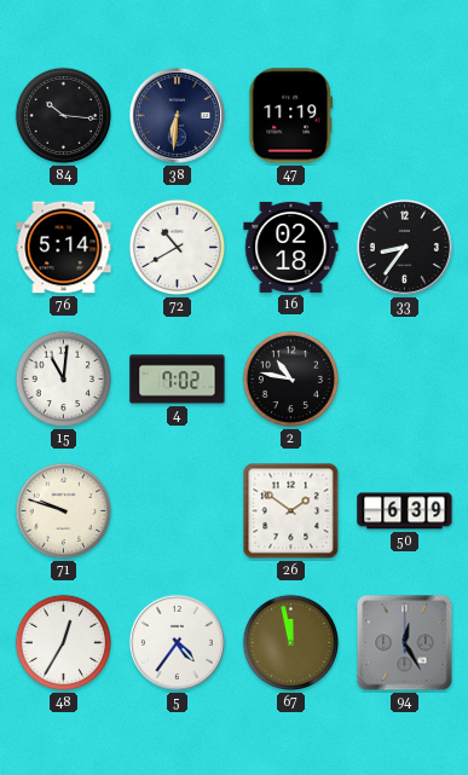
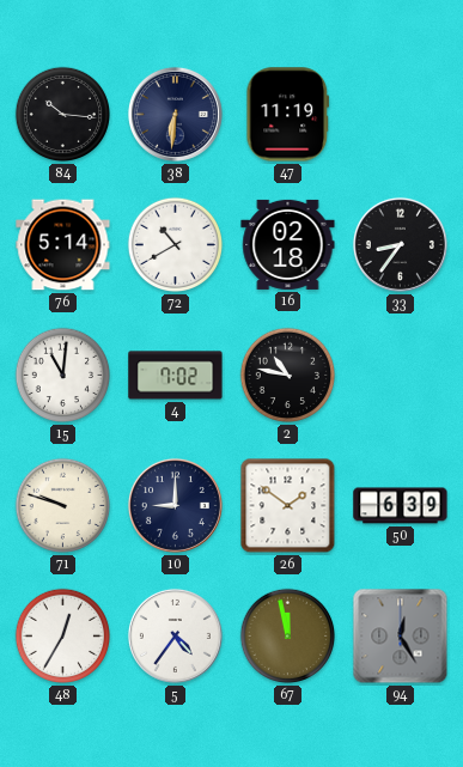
10: none -> 9:00
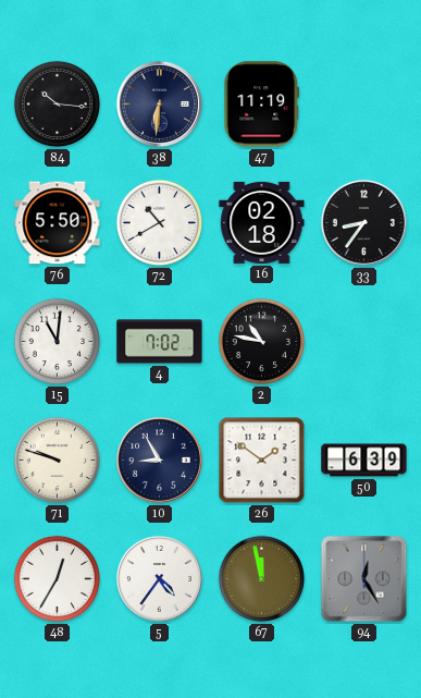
76: 5:14 -> 5:50
10: 9:00 -> 8:55
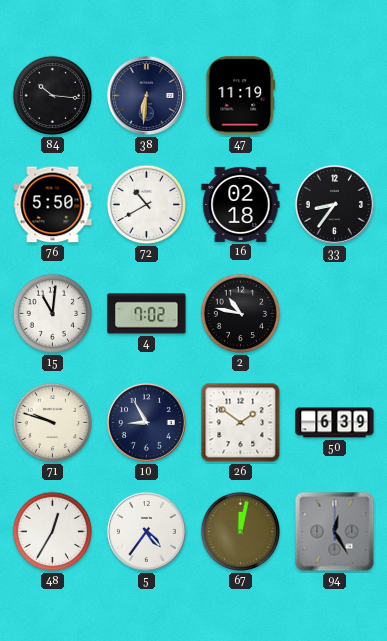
67: 11:58 -> 12:02
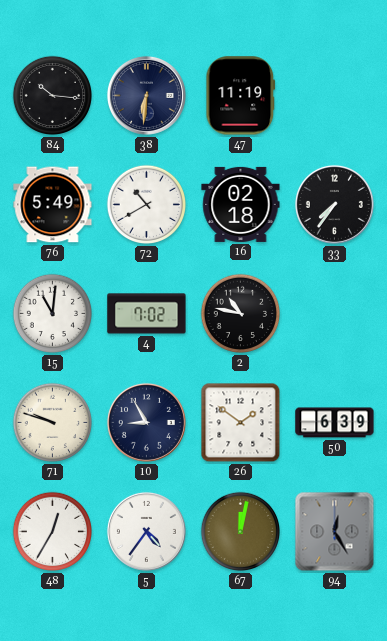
76: 5:50 -> 5:49
33: 8:36 -> 7:36
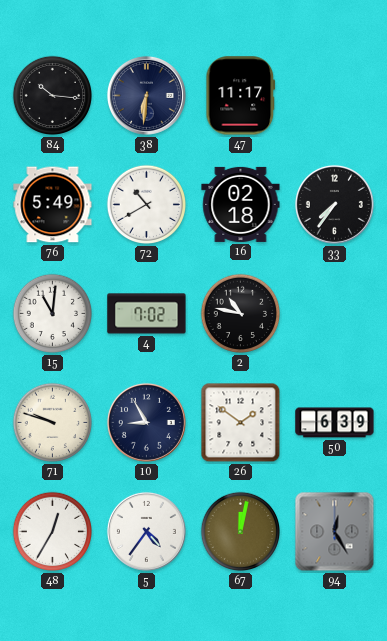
47: 11:19 -> 11:17
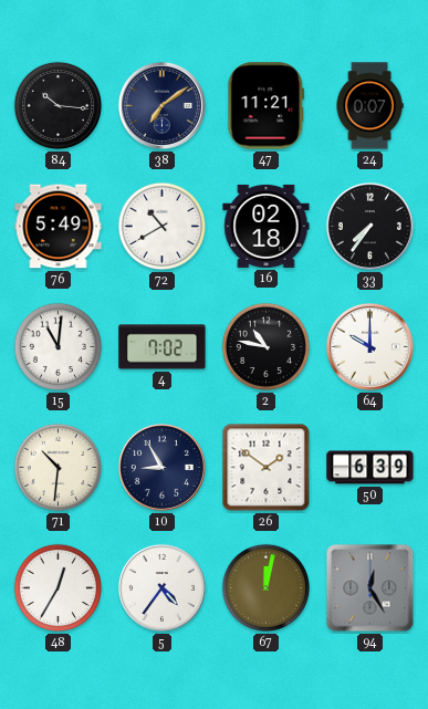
38: 6:31 -> 7:09
47: 11:17 -> 11:21
24: none -> 0:07
64: none -> 10:00
71: 9:48 -> 10:31
